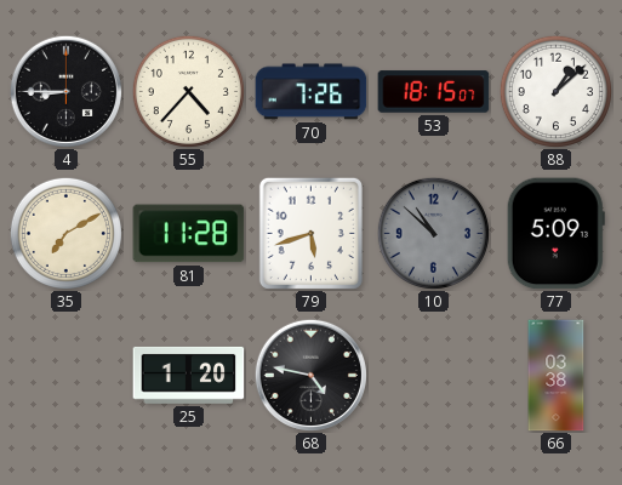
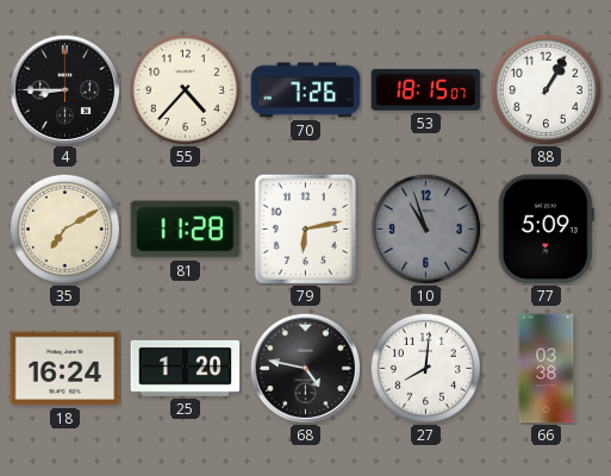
88: 1:08 -> 1:05
79: 5:42 -> 6:13
10: 10:52 -> 10:57
18: none -> 16:24
27: none -> 8:01
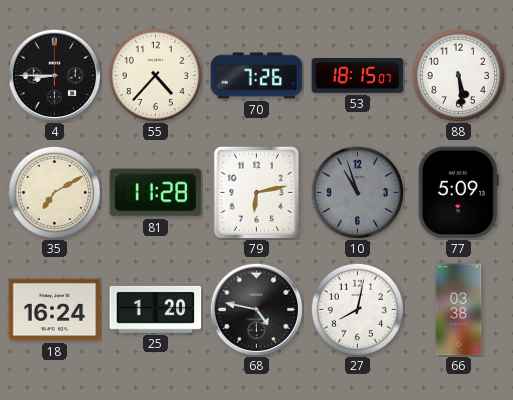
88: 1:05 -> 5:29
27: 8:01 -> 8:02
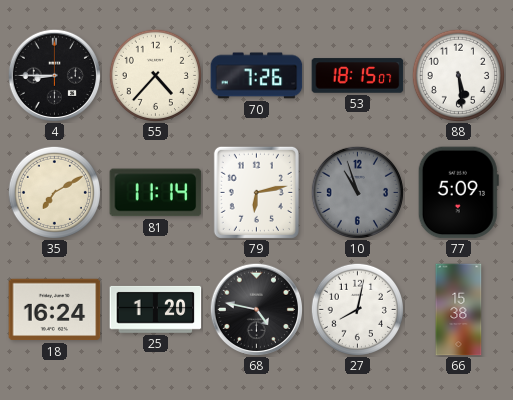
81: 11:28 -> 11:14
66: 03:38 -> 15:38
